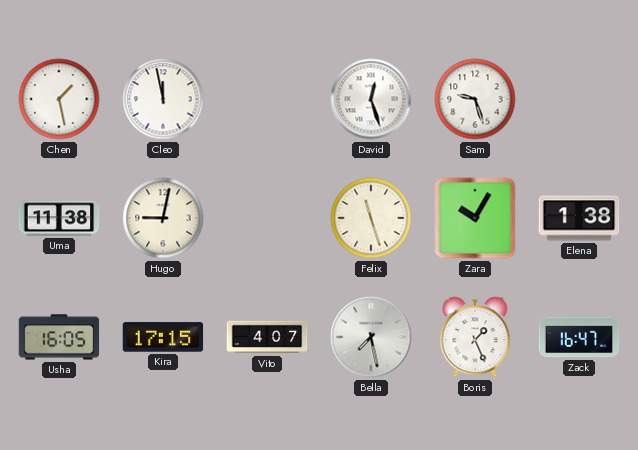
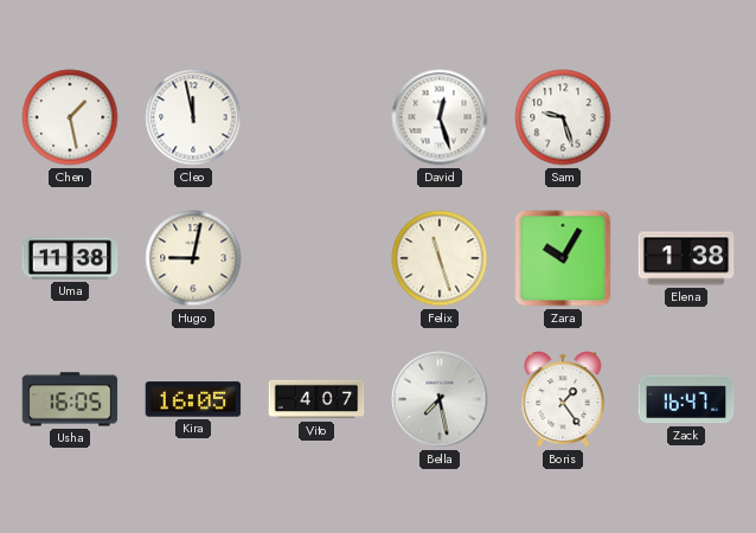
Kira: 17:15 -> 16:05
Boris: 1:26 -> 1:24
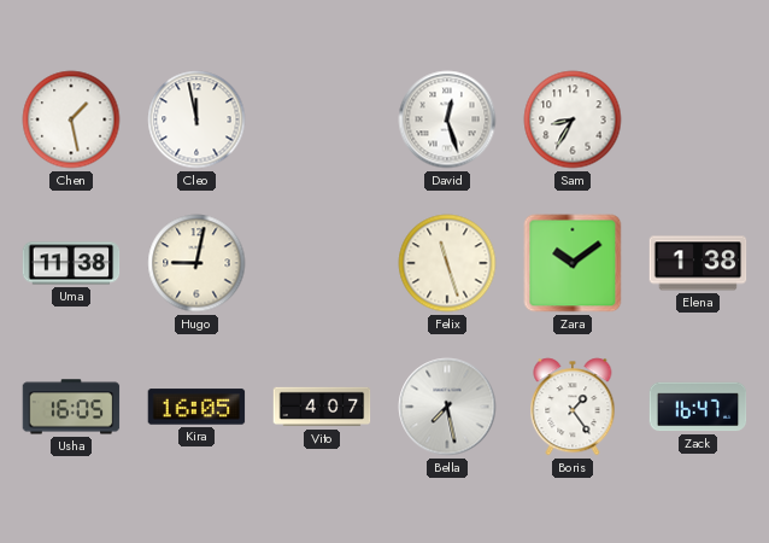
Sam: 9:27 -> 8:35
Zara: 10:05 -> 10:09
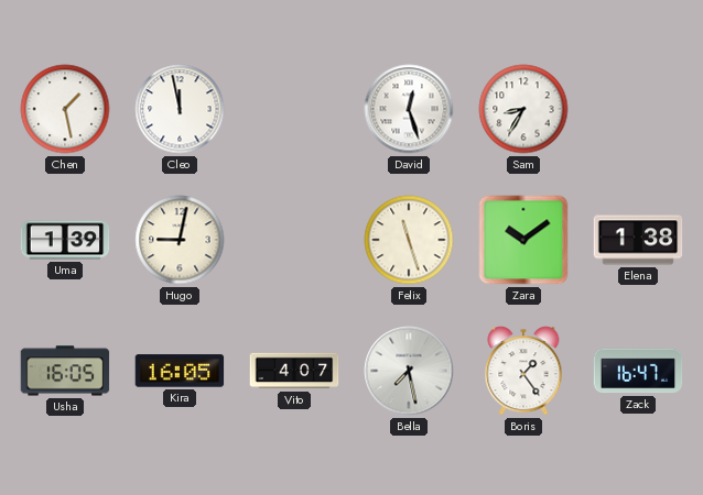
Uma: 11:38 -> 1:39
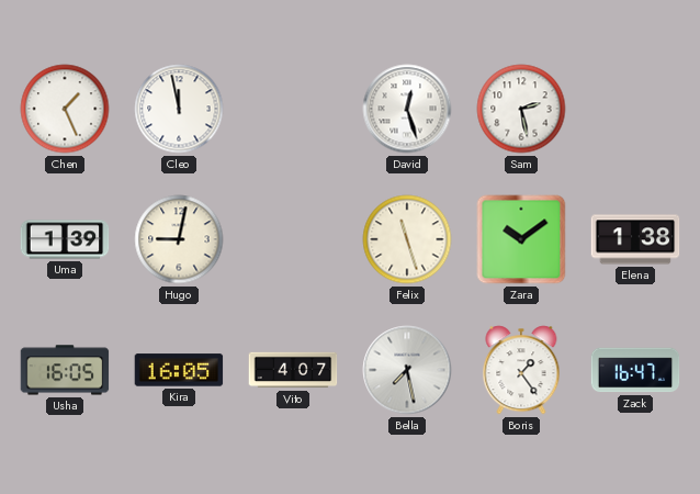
Chen: 1:28 -> 1:26
Sam: 8:35 -> 2:28
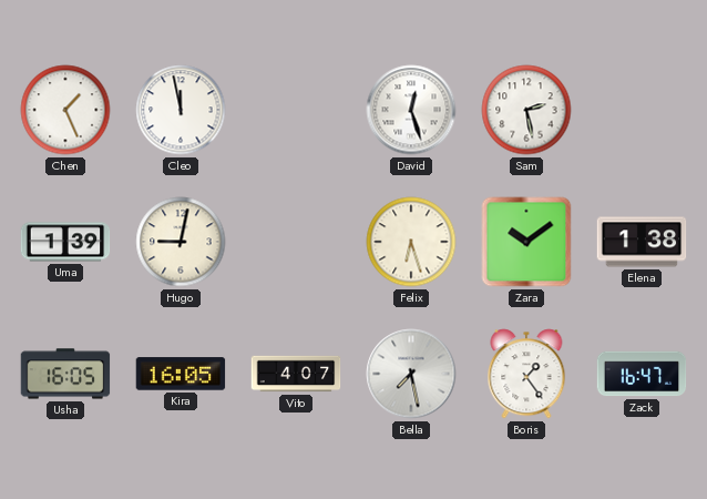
Felix: 11:27 -> 6:27
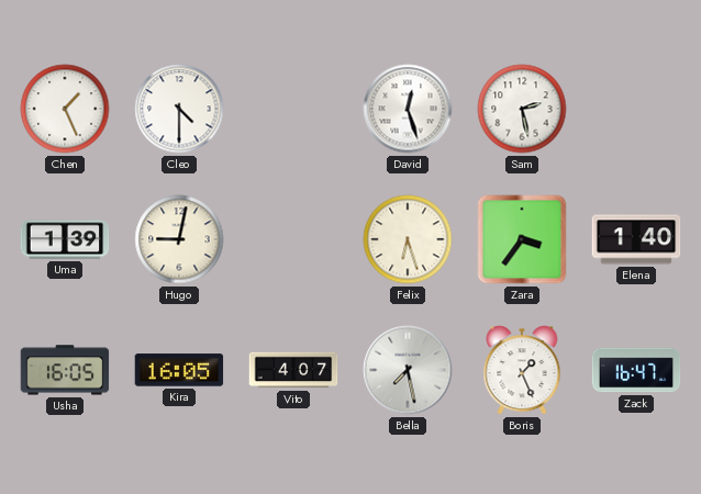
Cleo: 11:58 -> 4:30
Zara: 10:09 -> 3:36
Elena: 1:38 -> 1:40
Boris: 1:24 -> 1:26
